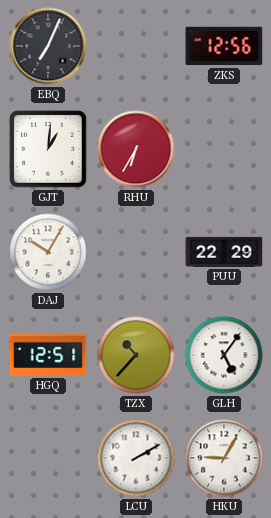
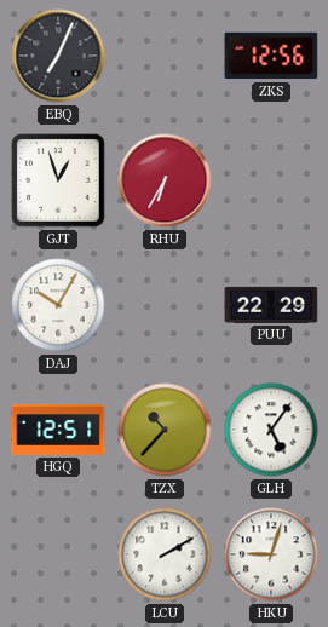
GJT: 1:01 -> 12:57
HKU: 9:05 -> 9:03
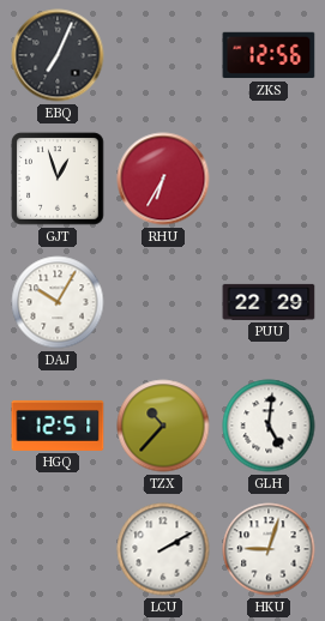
GLH: 5:06 -> 5:01
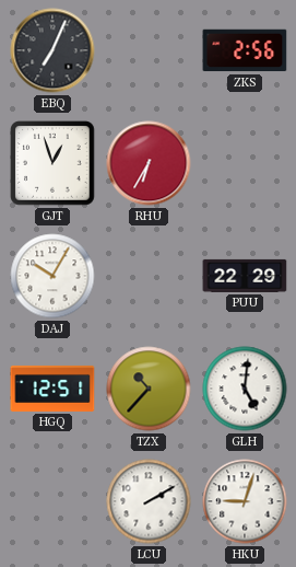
ZKS: 12:56 -> 2:56
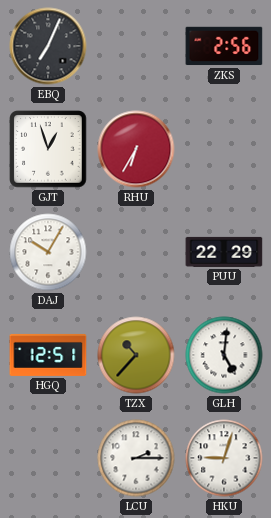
LCU: 2:10 -> 2:15
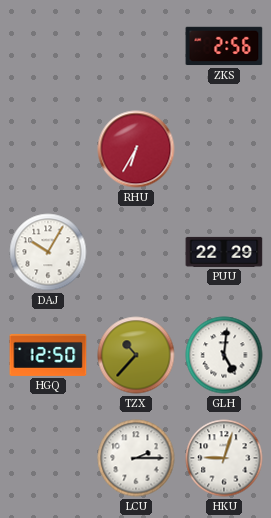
EBQ: 7:04 -> none
GJT: 12:57 -> none
HGQ: 12:51 -> 12:50
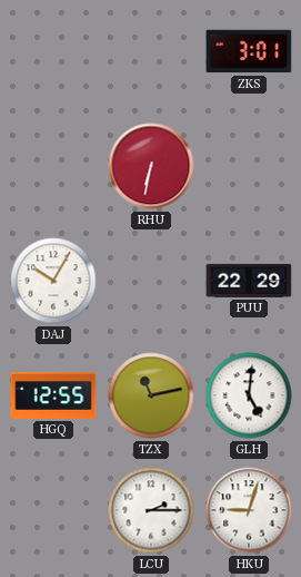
ZKS: 2:56 -> 3:01
RHU: 6:35 -> 6:32
HGQ: 12:50 -> 12:55
TZX: 10:37 -> 11:13
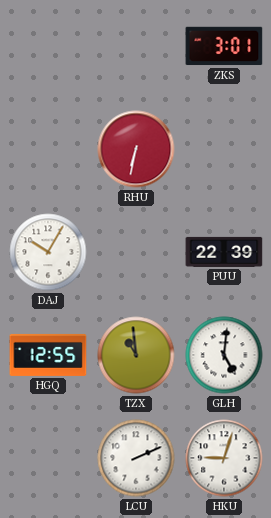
PUU: 22:29 -> 22:39
TZX: 11:13 -> 10:59
LCU: 2:15 -> 2:11
